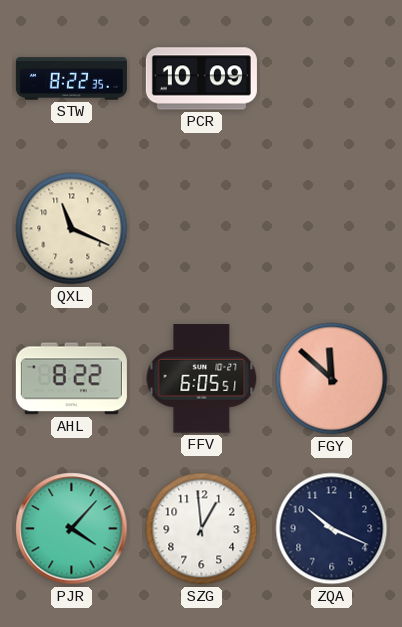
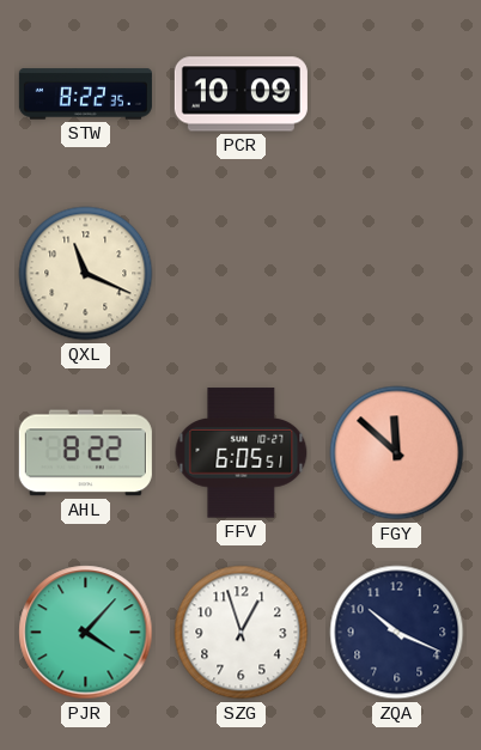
SZG: 12:59 -> 12:57
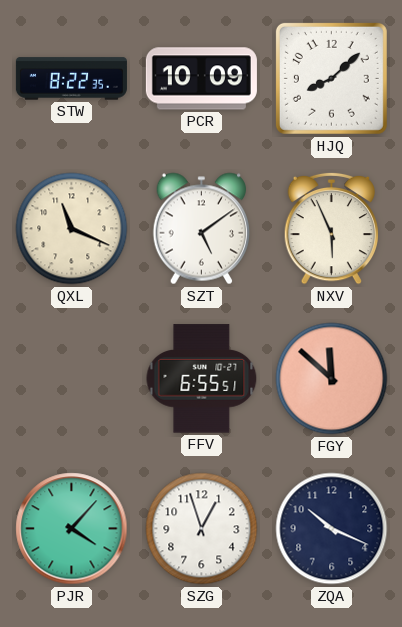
HJQ: none -> 8:08
SZT: none -> 5:09
NXV: none -> 5:56
AHL: 8:22 -> none
FFV: 6:05 -> 6:55
